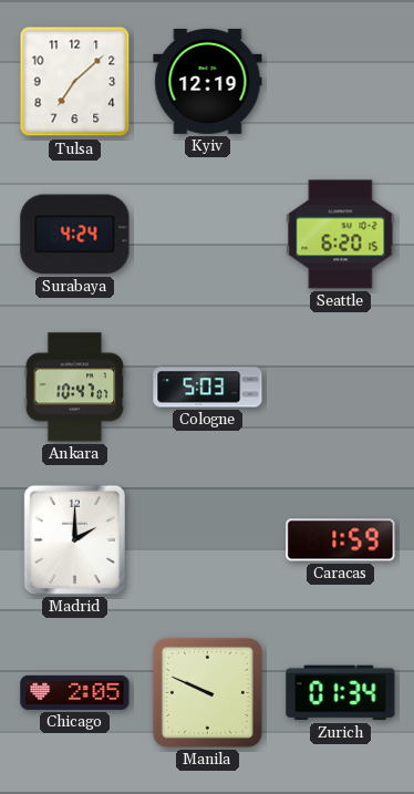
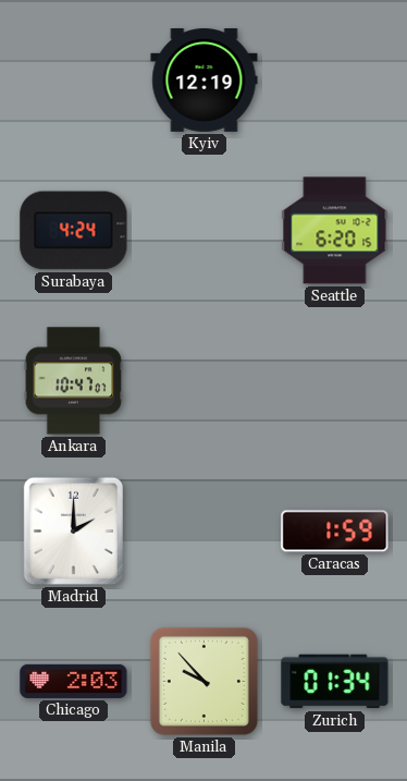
Tulsa: 7:08 -> none
Cologne: 5:03 -> none
Chicago: 2:05 -> 2:03
Manila: 9:49 -> 9:53
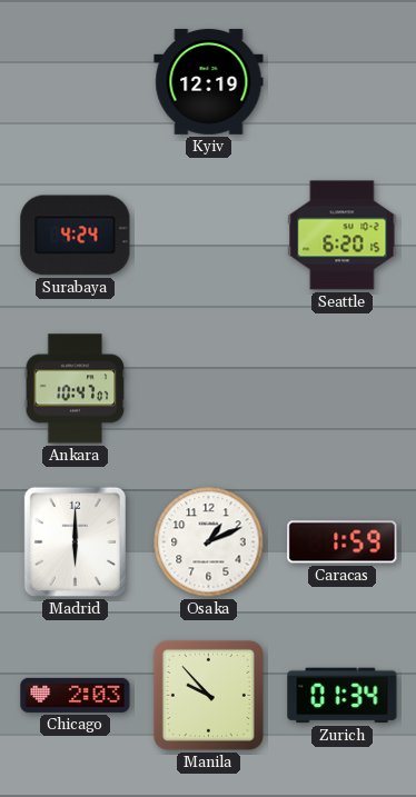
Madrid: 2:00 -> 6:00
Osaka: none -> 1:11
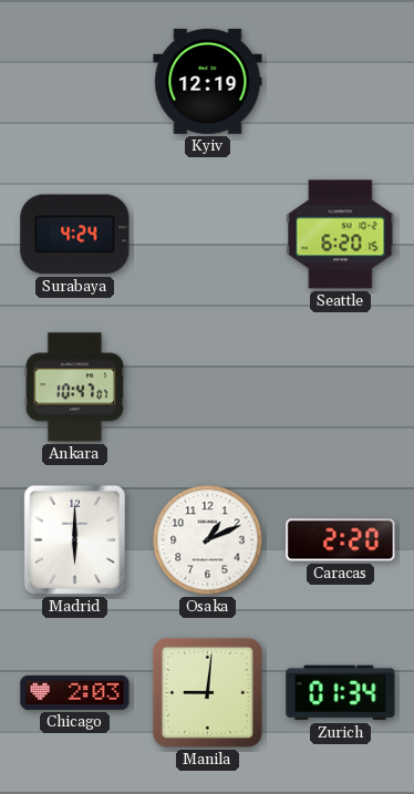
Caracas: 1:59 -> 2:20
Manila: 9:53 -> 9:01
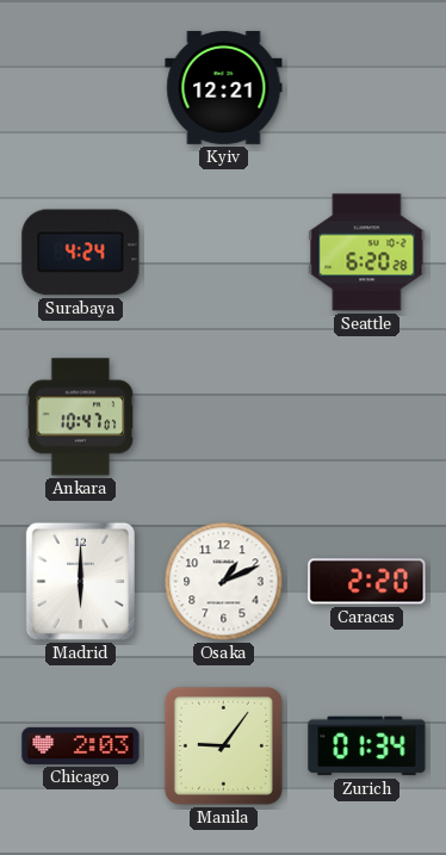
Kyiv: 12:19 -> 12:21
Seattle: 6:20:15 -> 6:20:28
Manila: 9:01 -> 9:06
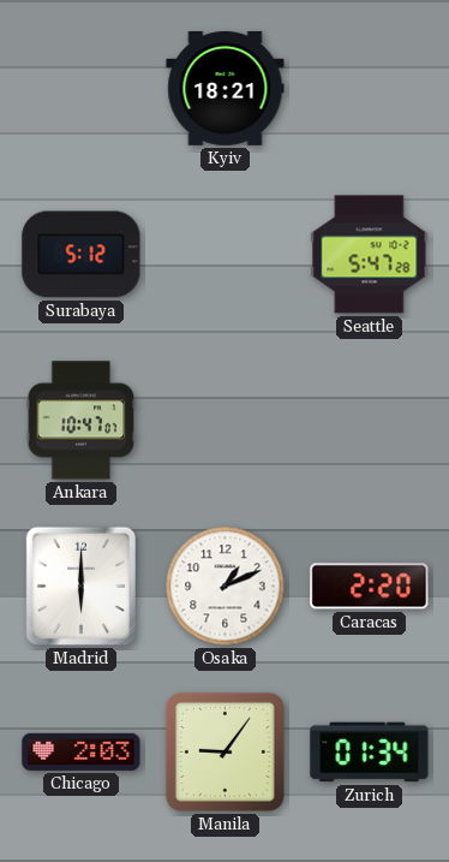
Kyiv: 12:21 -> 18:21
Surabaya: 4:24 -> 5:12
Seattle: 6:20 -> 5:47
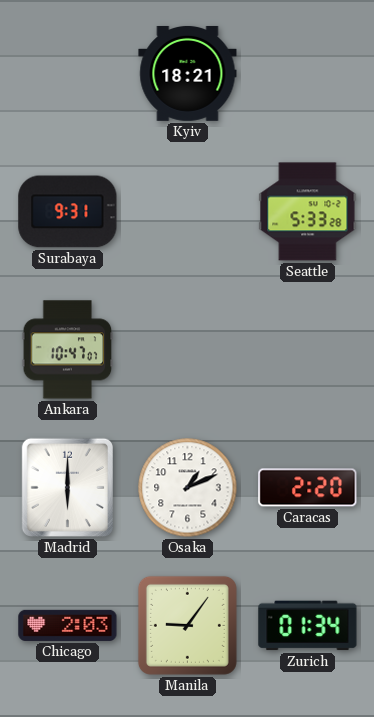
Surabaya: 5:12 -> 9:31
Seattle: 5:47 -> 5:33
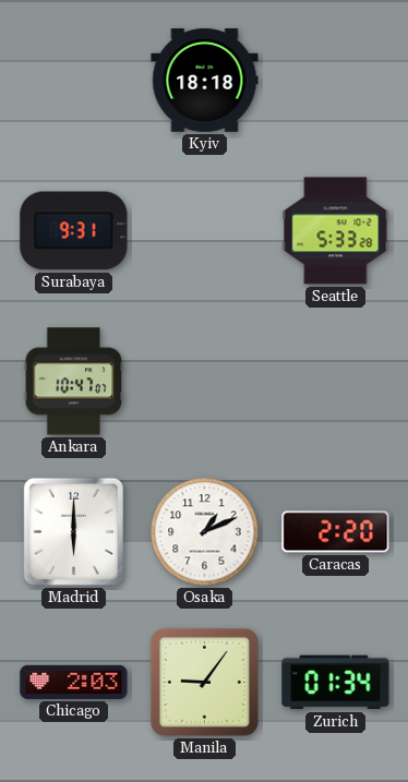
Kyiv: 18:21 -> 18:18
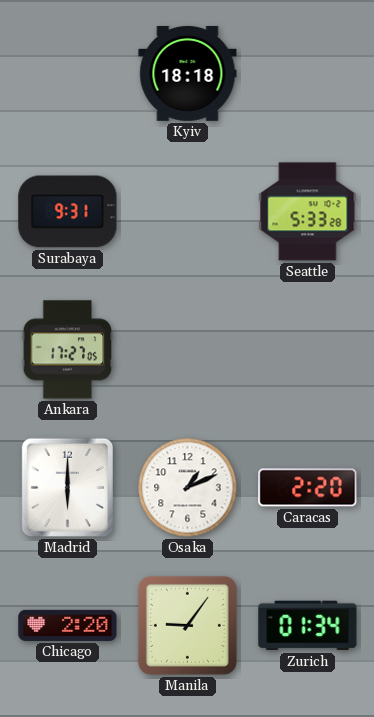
Ankara: 10:47 -> 17:27
Chicago: 2:03 -> 2:20
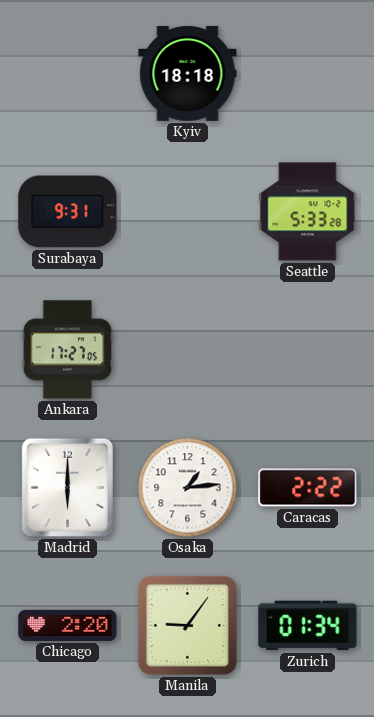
Osaka: 1:11 -> 1:14
Caracas: 2:20 -> 2:22
